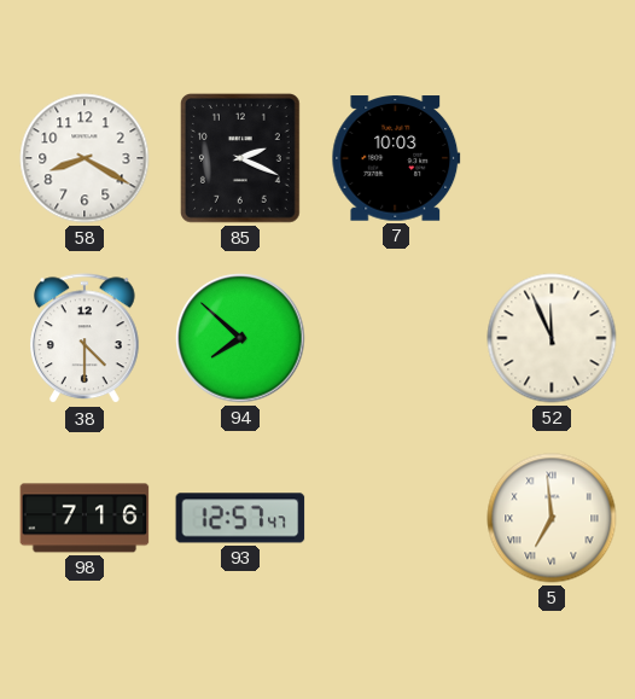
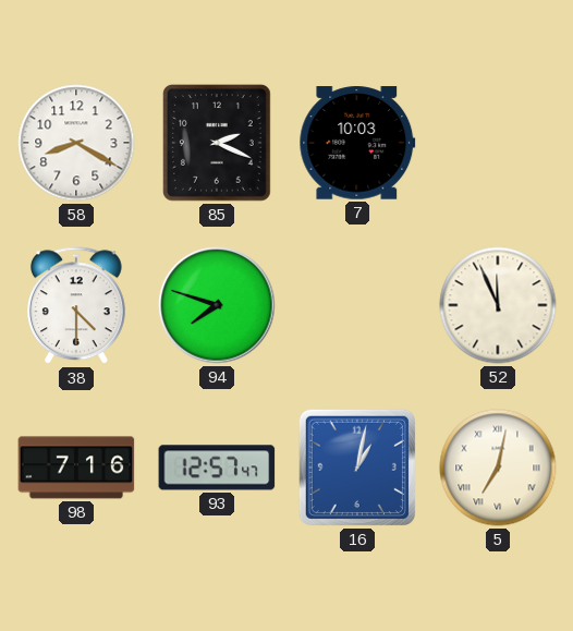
94: 7:52 -> 7:48
16: none -> 1:02
5: 6:59 -> 7:02
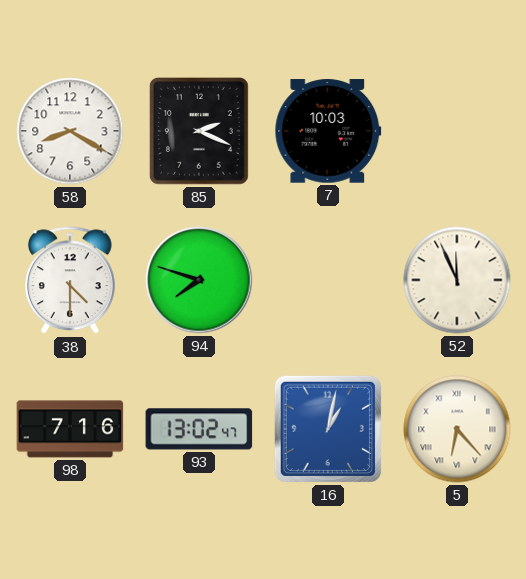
93: 12:57 -> 13:02
5: 7:02 -> 6:23
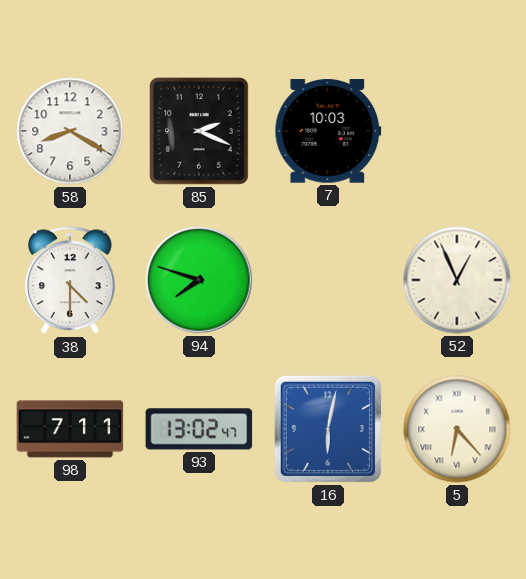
52: 11:56 -> 12:56
98: 7:16 -> 7:11
16: 1:02 -> 6:02
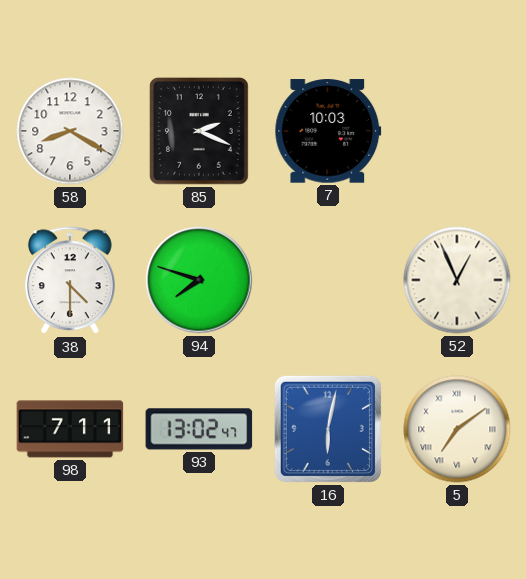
5: 6:23 -> 7:09
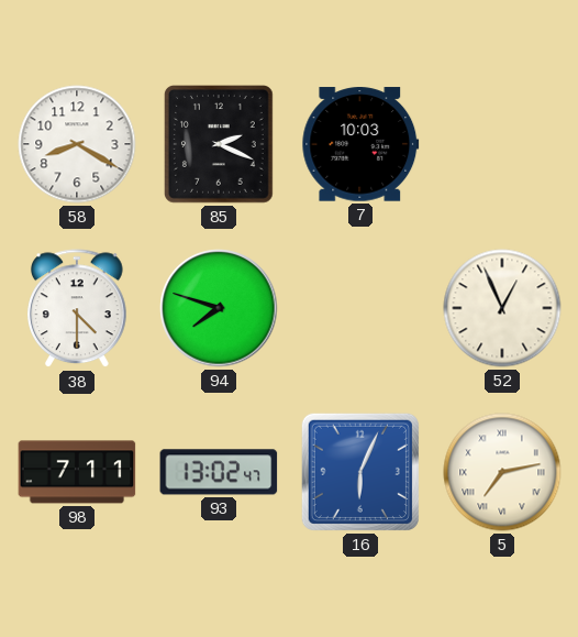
16: 6:02 -> 6:04
5: 7:09 -> 7:13
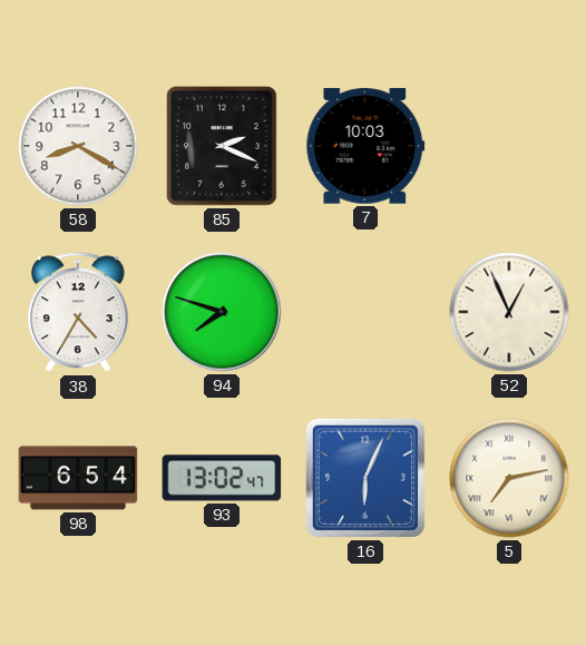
38: 4:30 -> 4:35
98: 7:11 -> 6:54
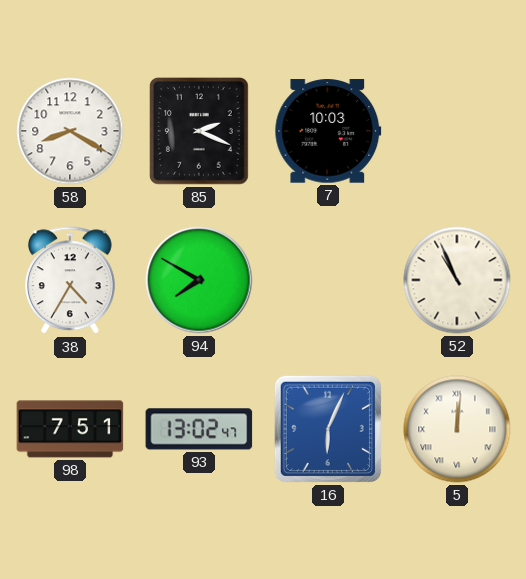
94: 7:48 -> 7:50
52: 12:56 -> 10:56
98: 6:54 -> 7:51
5: 7:13 -> 12:01
